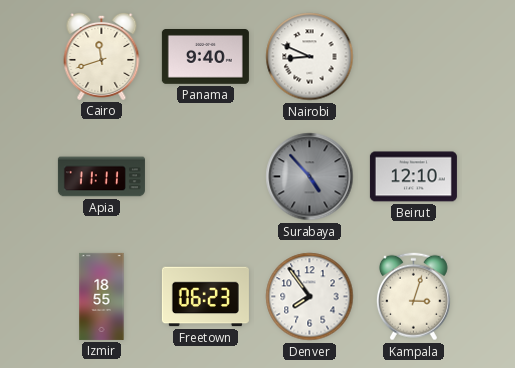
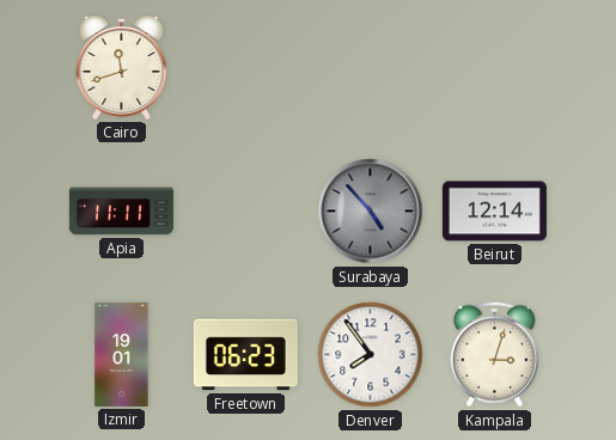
Panama: 9:40 -> none
Nairobi: 8:49 -> none
Beirut: 12:10 -> 12:14
Izmir: 18:55 -> 19:01
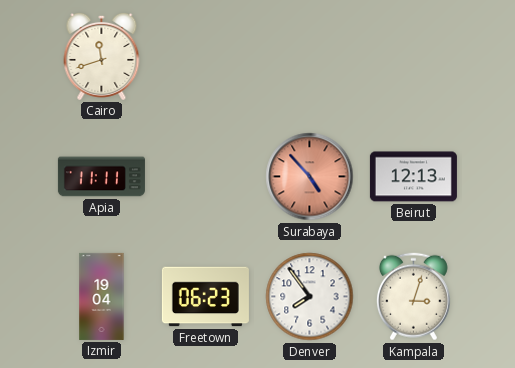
Surabaya dial: grey -> salmon
Beirut: 12:14 -> 12:13
Izmir: 19:01 -> 19:04
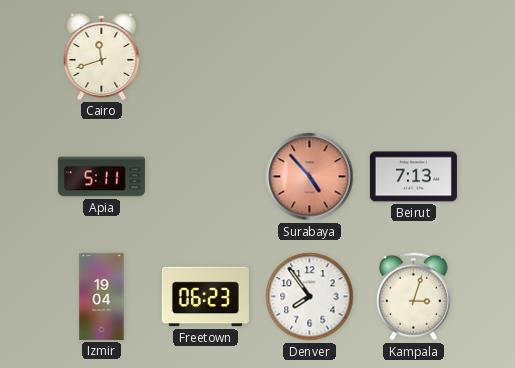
Apia: 11:11 -> 5:11
Beirut: 12:13 -> 7:13
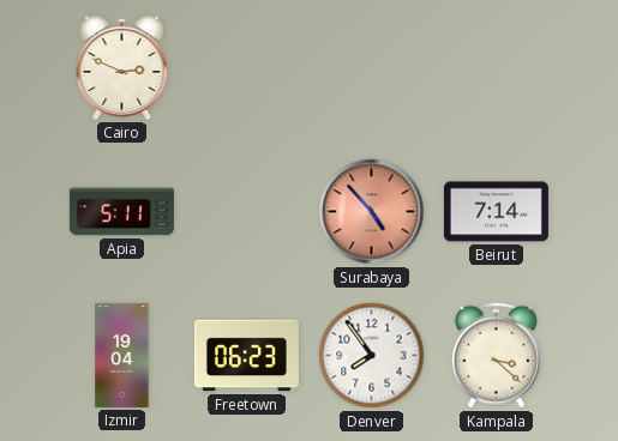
Cairo: 11:42 -> 2:49
Beirut: 7:13 -> 7:14
Kampala: 3:03 -> 3:22
